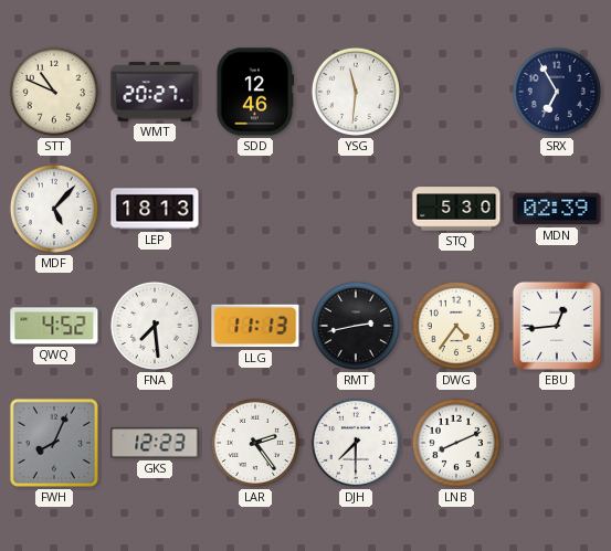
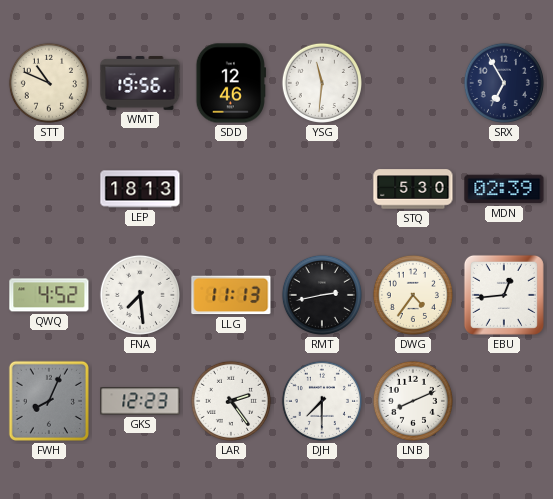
WMT: 20:27 -> 19:56
MDF: 5:07 -> none
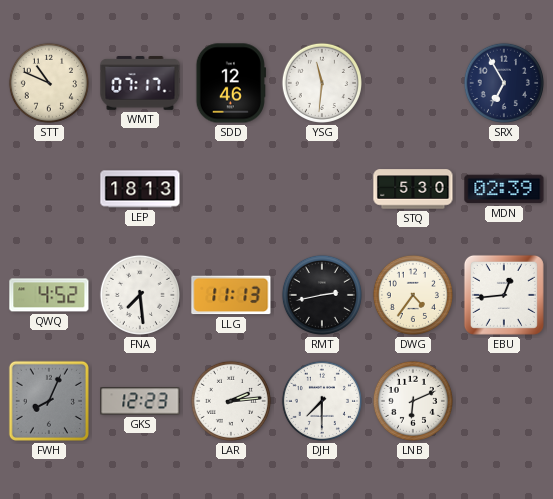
WMT: 19:56 -> 07:17
LAR: 2:24 -> 2:14
LNB: 8:11 -> 6:11
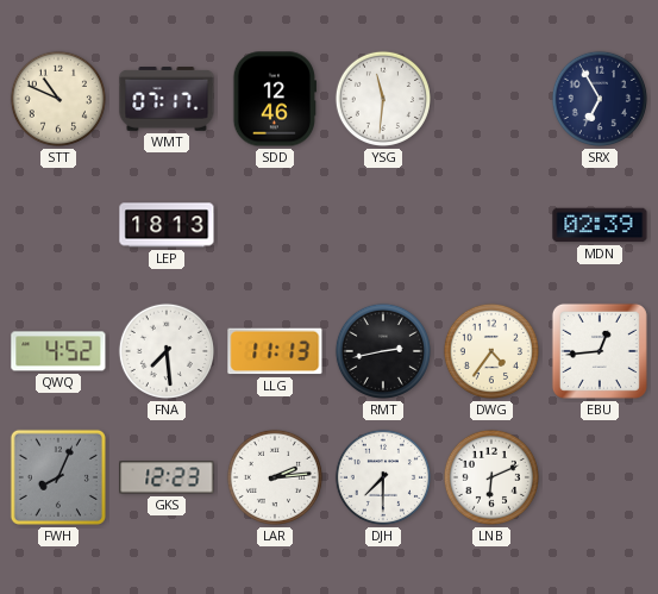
STQ: 5:30 -> none
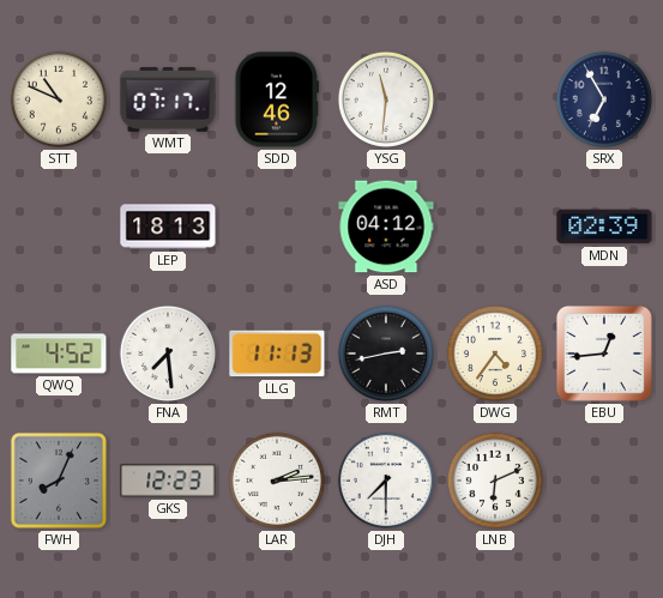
ASD: none -> 04:12
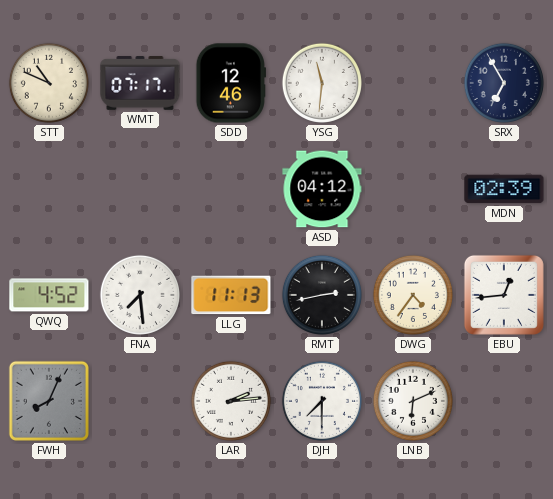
LEP: 18:13 -> none
GKS: 12:23 -> none
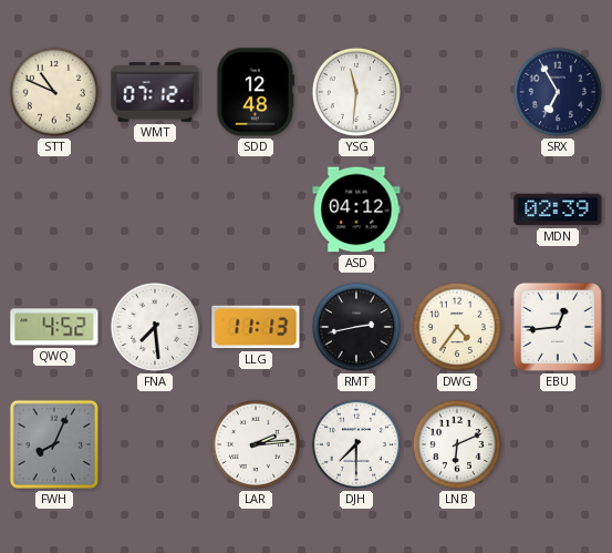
WMT: 07:17 -> 07:12
SDD: 12:46 -> 12:48
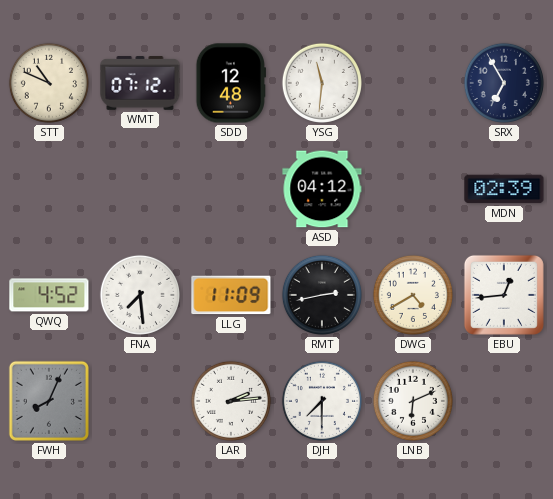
LLG: 11:13 -> 11:09
DWG: 4:36 -> 4:40
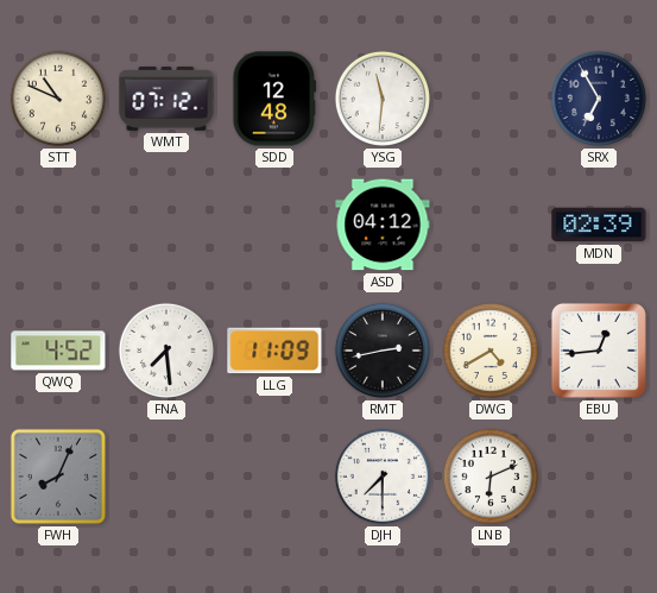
LAR: 2:14 -> none
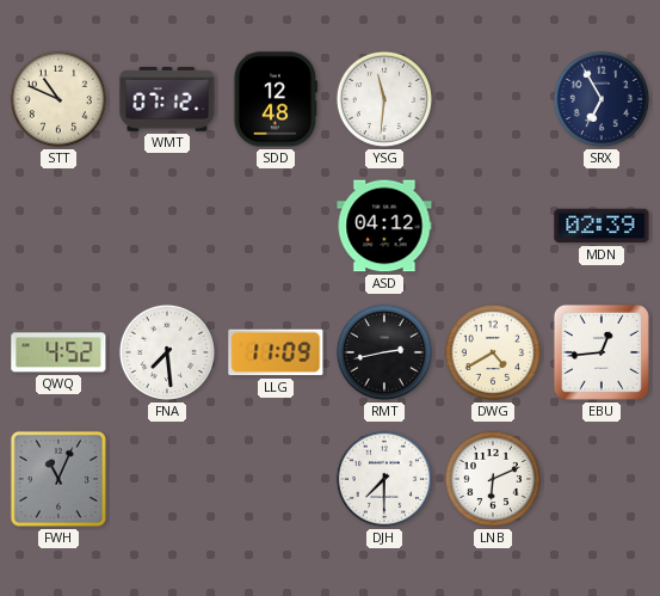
FWH: 8:04 -> 11:04
